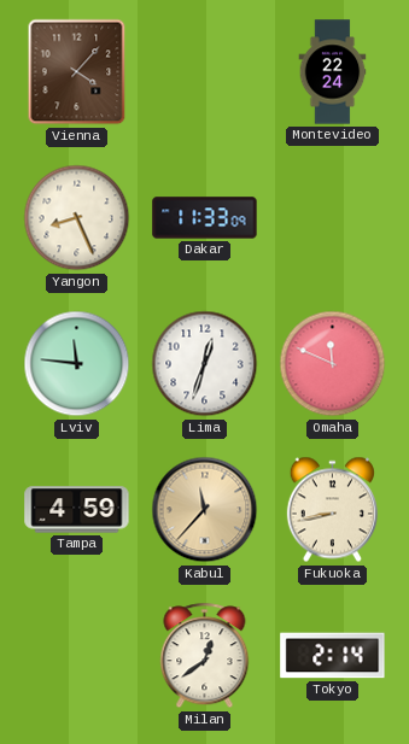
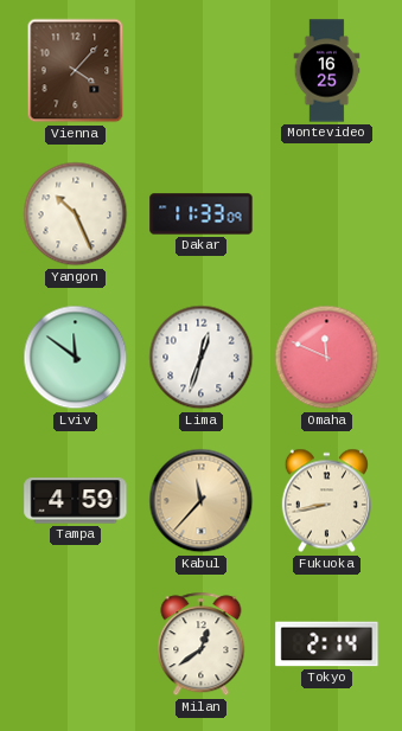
Montevideo: 22:24 -> 16:25
Yangon: 8:26 -> 10:26
Lviv: 11:46 -> 11:51
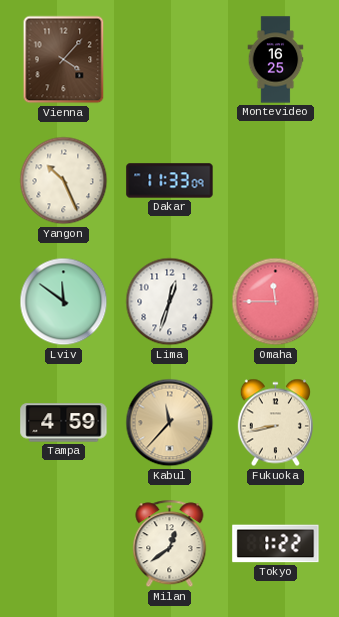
Omaha: 11:49 -> 11:45
Tokyo: 2:14 -> 1:22
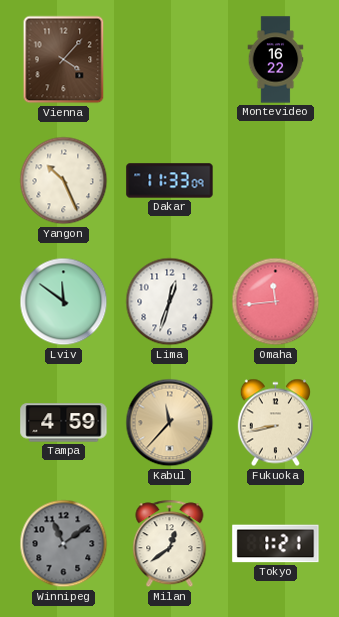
Montevideo: 16:25 -> 16:22
Omaha: 11:45 -> 11:44
Winnipeg: none -> 11:09
Tokyo: 1:22 -> 1:21
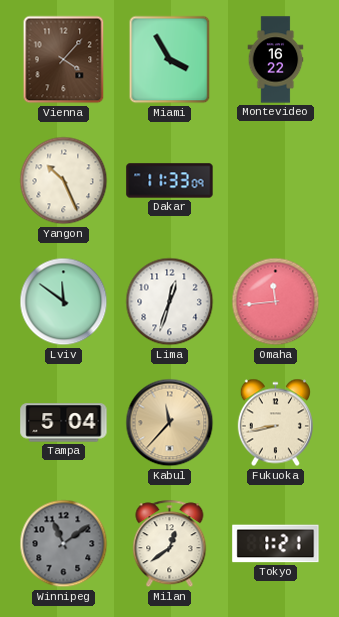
Miami: none -> 3:55
Tampa: 4:59 -> 5:04
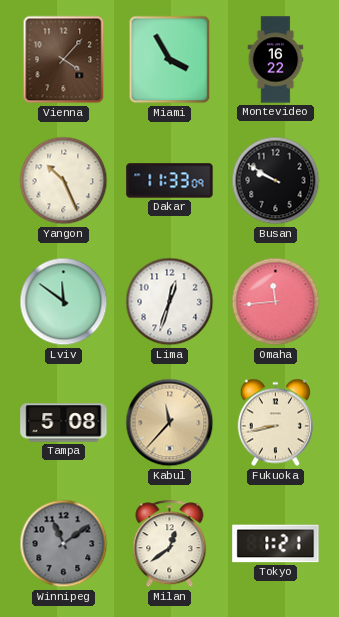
Busan: none -> 9:50
Tampa: 5:04 -> 5:08
